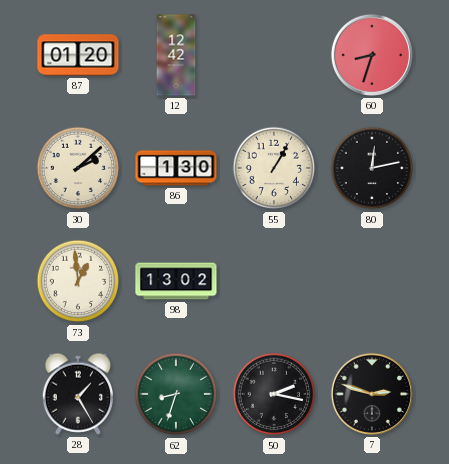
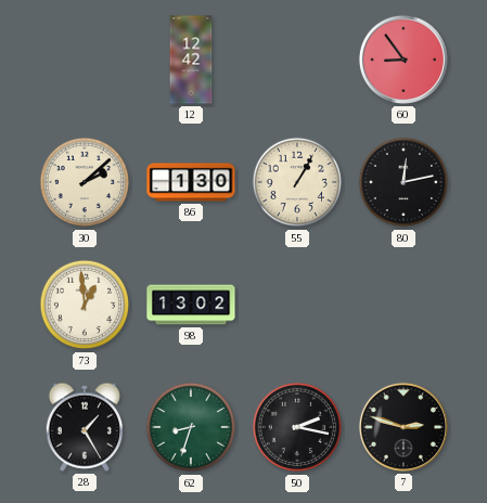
87: 01:20 -> none
60: 8:33 -> 8:54
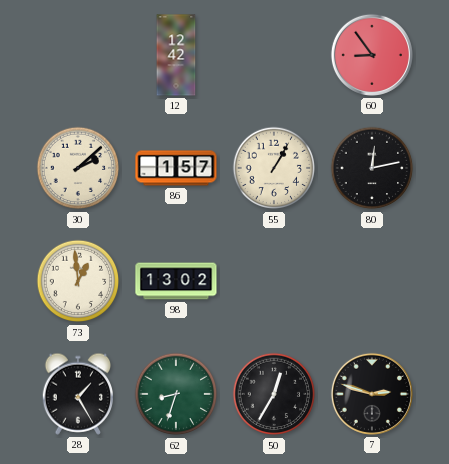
86: 1:30 -> 1:57
50: 2:17 -> 12:35
